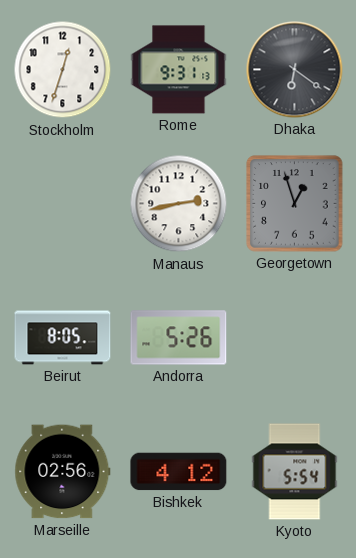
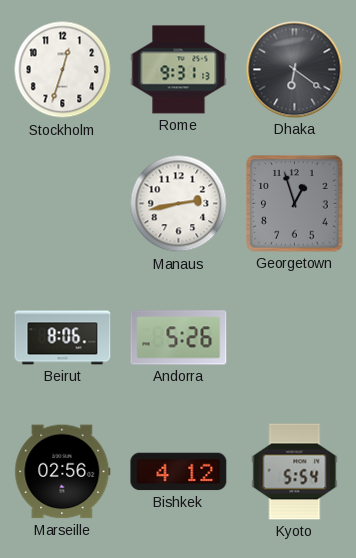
Beirut: 8:05 -> 8:06
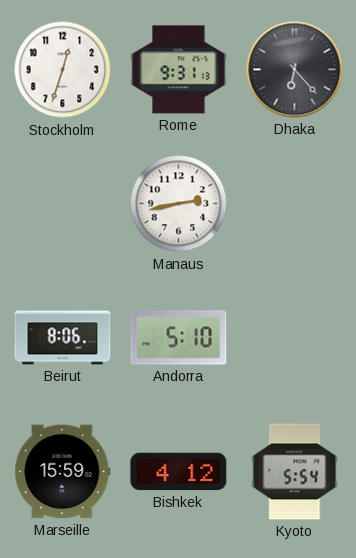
Dhaka: 6:21 -> 6:23
Georgetown: 12:57 -> none
Andorra: 5:26 -> 5:10
Marseille: 02:56 -> 15:59
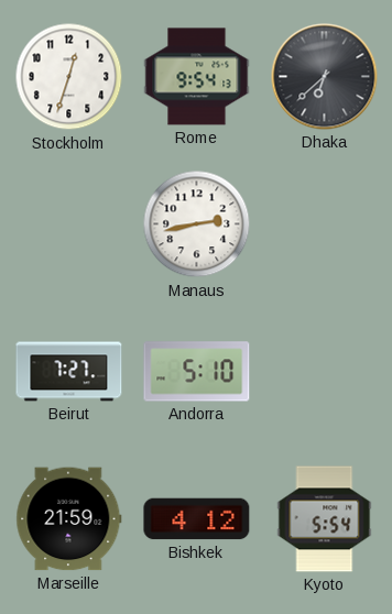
Rome: 9:31 -> 9:54
Dhaka: 6:23 -> 6:38
Beirut: 8:06 -> 7:27
Marseille: 15:59 -> 21:59
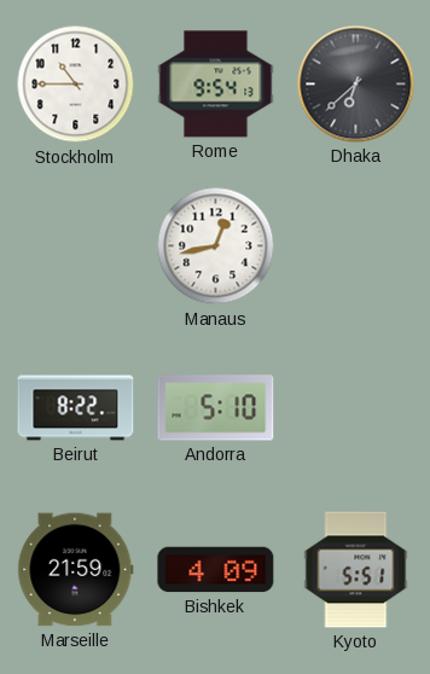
Stockholm: 12:33 -> 10:45
Manaus: 2:43 -> 12:43
Beirut: 7:27 -> 8:22
Bishkek: 4:12 -> 4:09
Kyoto: 5:54 -> 5:51
